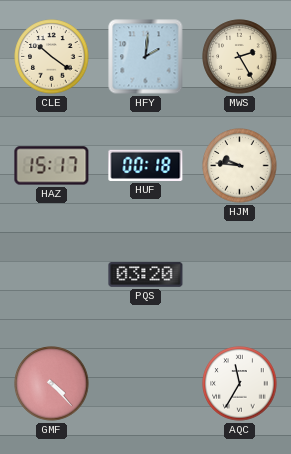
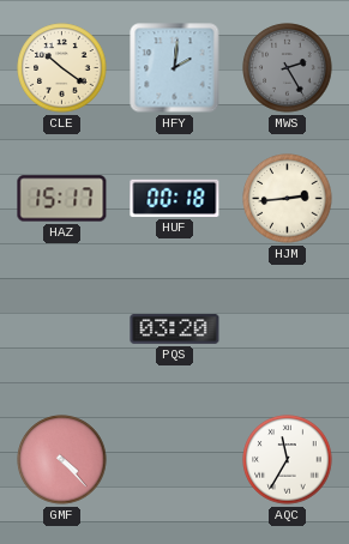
MWS dial: cream -> grey
HJM: 9:46 -> 2:44
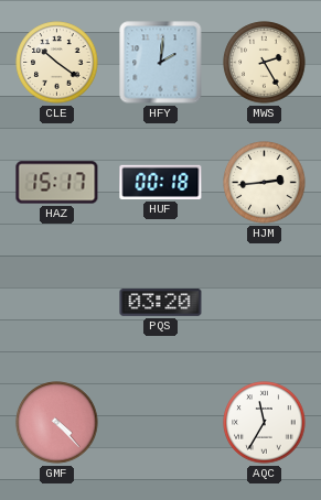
MWS dial: grey -> cream
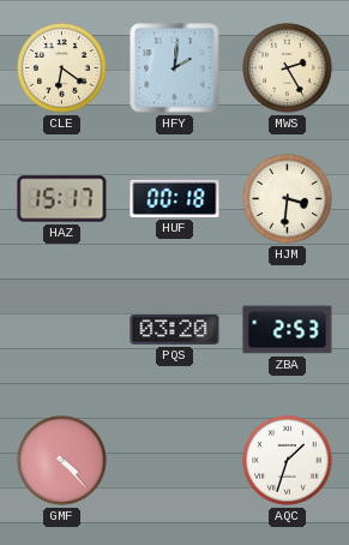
CLE: 10:21 -> 6:21
HJM: 2:44 -> 3:31
ZBA: none -> 2:53
AQC: 11:35 -> 1:33
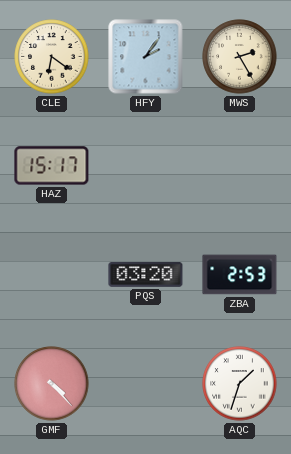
HFY: 2:01 -> 2:06
HUF: 00:18 -> none
HJM: 3:31 -> none
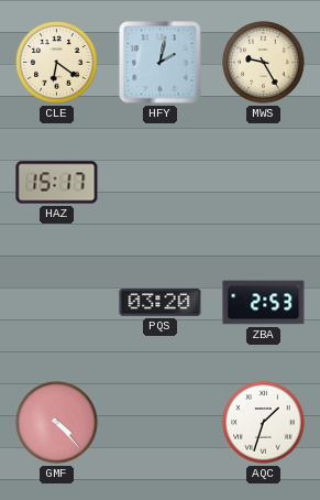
HFY: 2:06 -> 2:02
MWS: 2:25 -> 9:25
